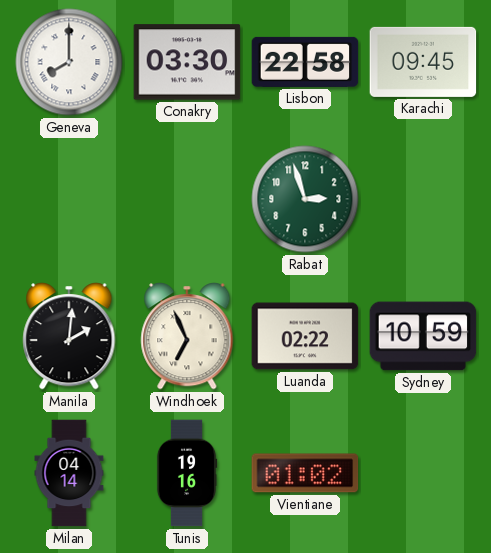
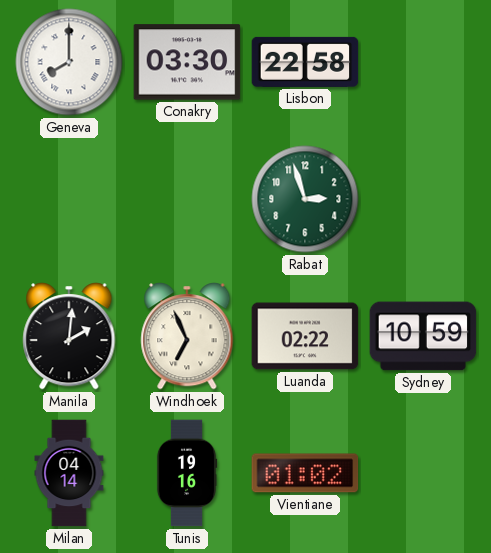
Karachi: 09:45 -> none
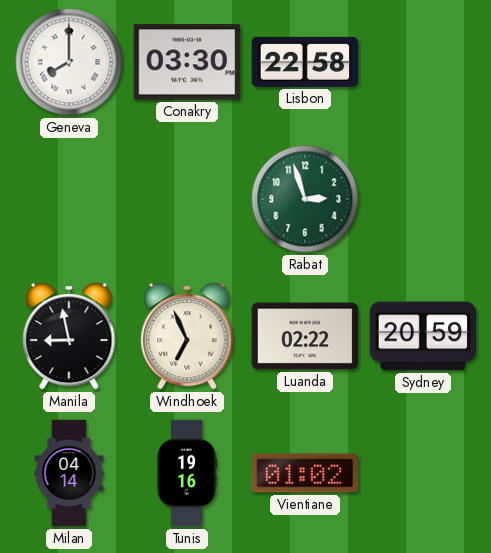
Manila: 2:01 -> 8:58
Sydney: 10:59 -> 20:59
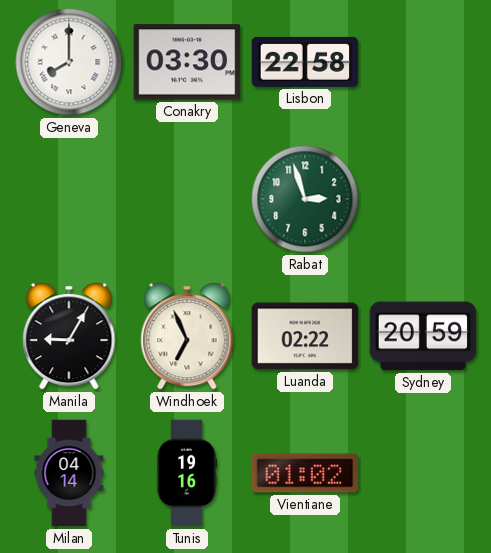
Manila: 8:58 -> 9:05
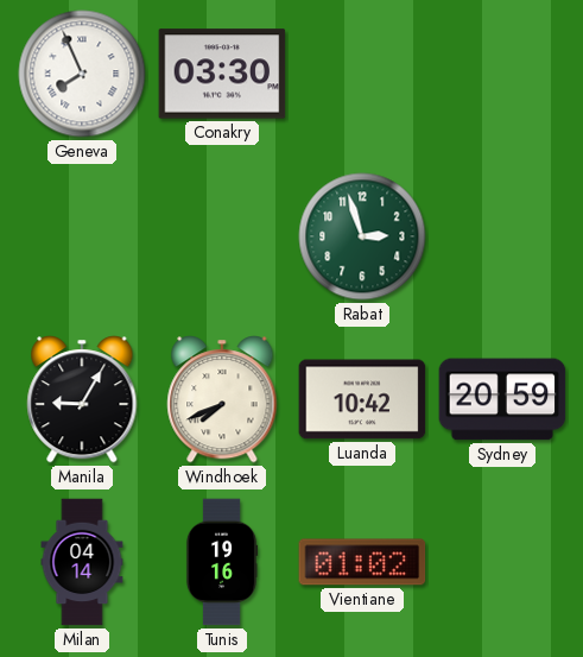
Geneva: 8:00 -> 7:56
Lisbon: 22:58 -> none
Windhoek: 6:56 -> 7:41
Luanda: 02:22 -> 10:42
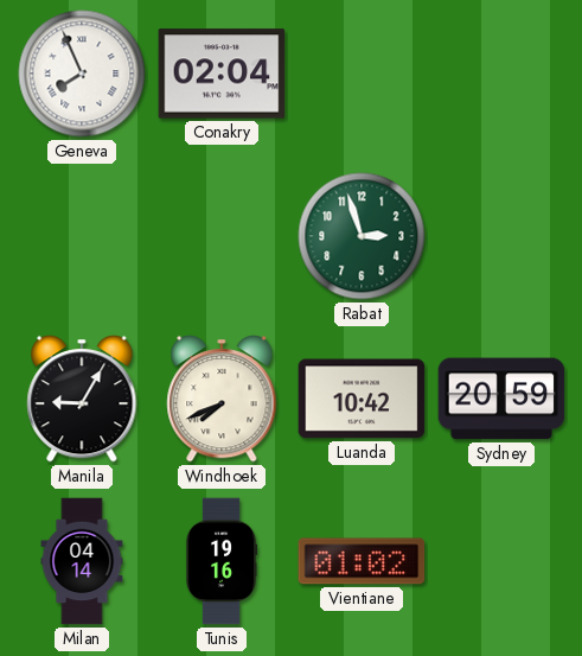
Conakry: 03:30 -> 02:04
